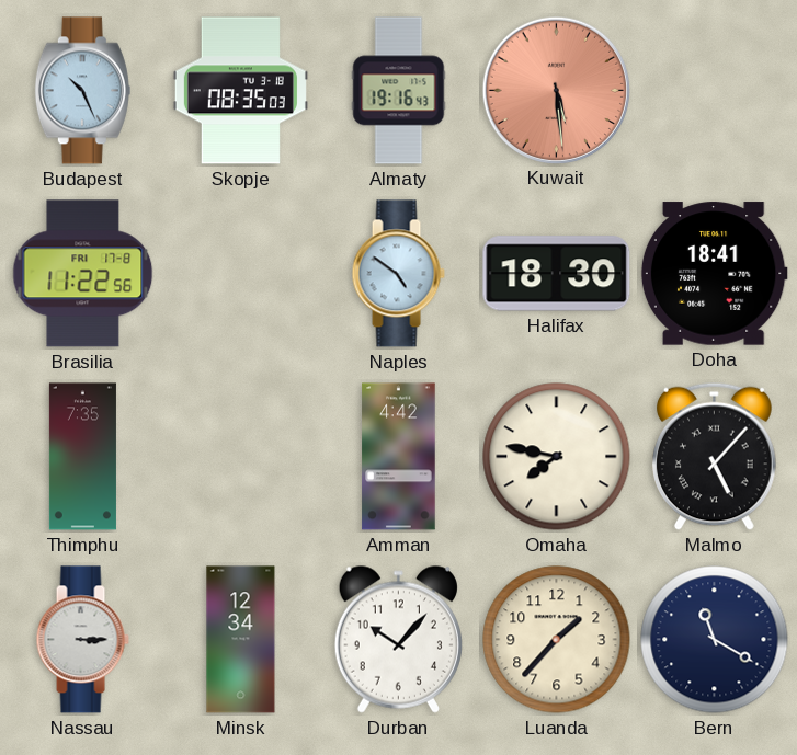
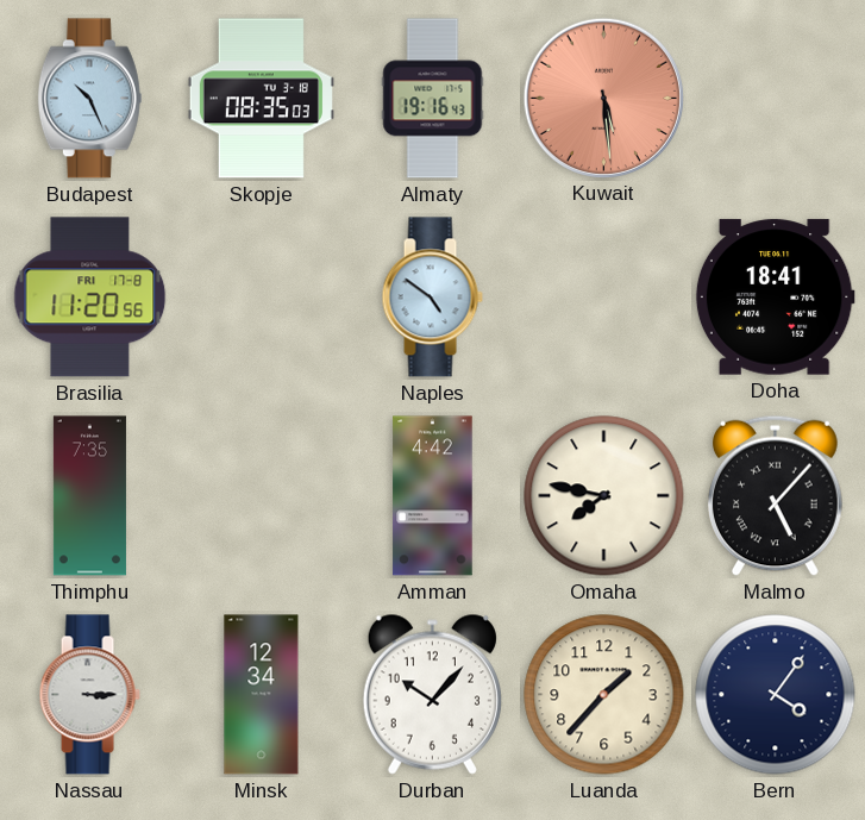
Brasilia: 11:22 -> 11:20
Halifax: 18:30 -> none
Bern: 11:20 -> 4:06
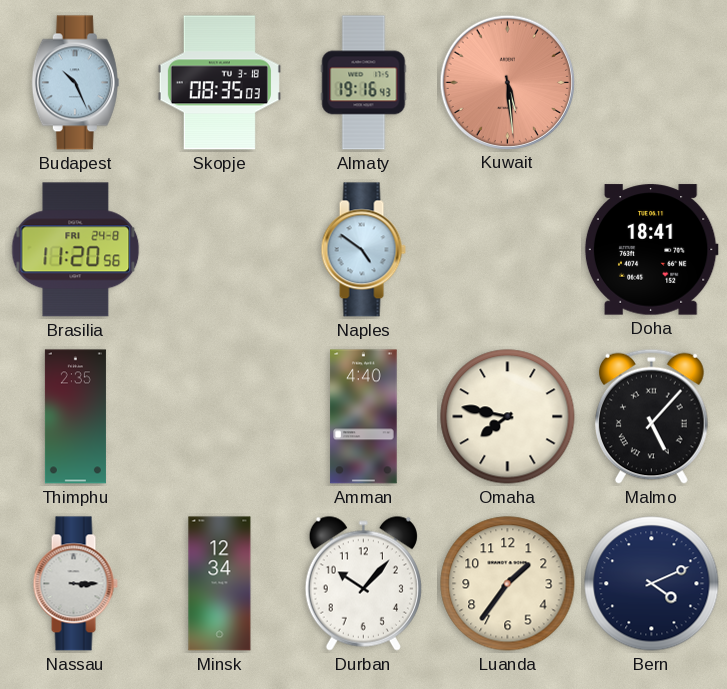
Brasilia date: FRI 17-8 -> FRI 24-8
Thimphu: 7:35 -> 2:35
Amman: 4:42 -> 4:40
Luanda: 1:37 -> 1:36
Bern: 4:06 -> 4:11
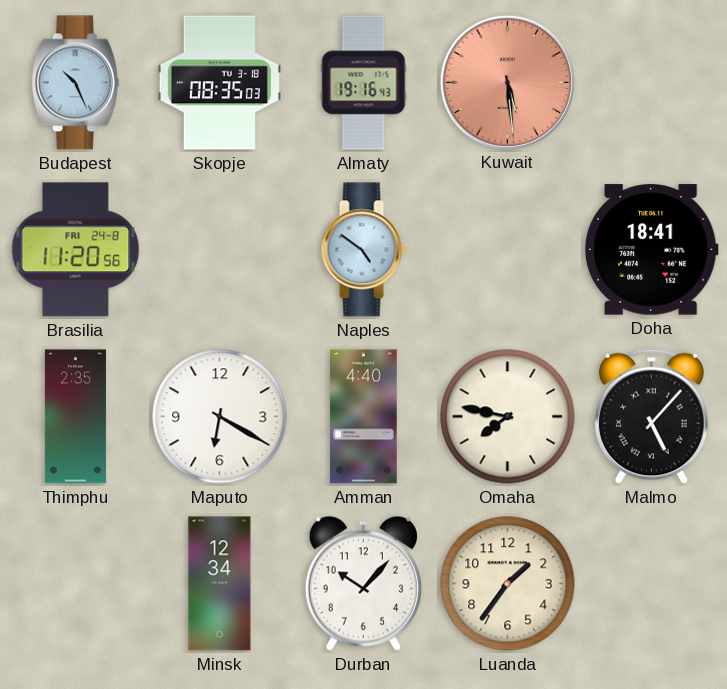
Maputo: none -> 6:20
Nassau: 3:15 -> none
Bern: 4:11 -> none
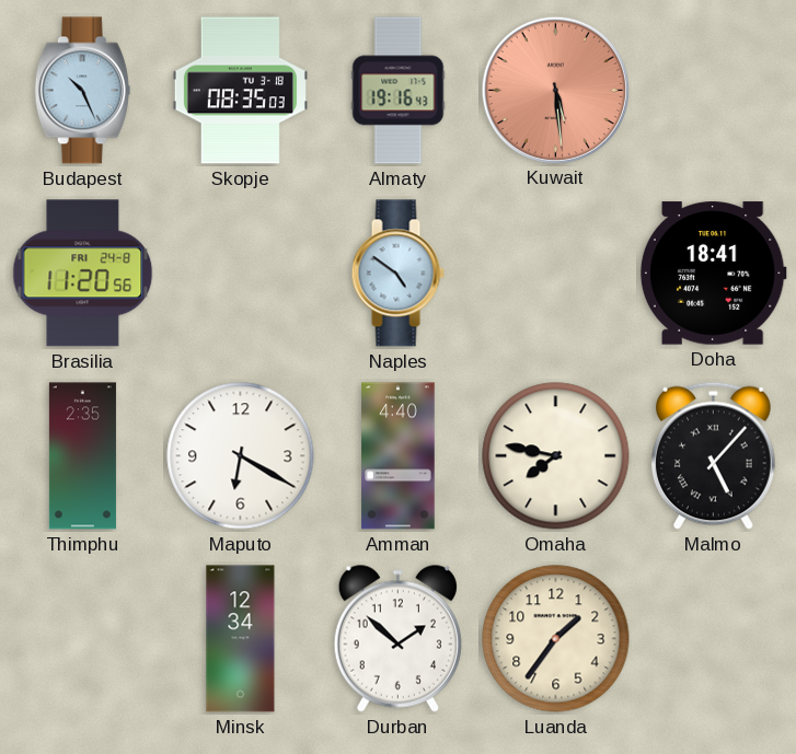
Durban: 10:07 -> 1:52
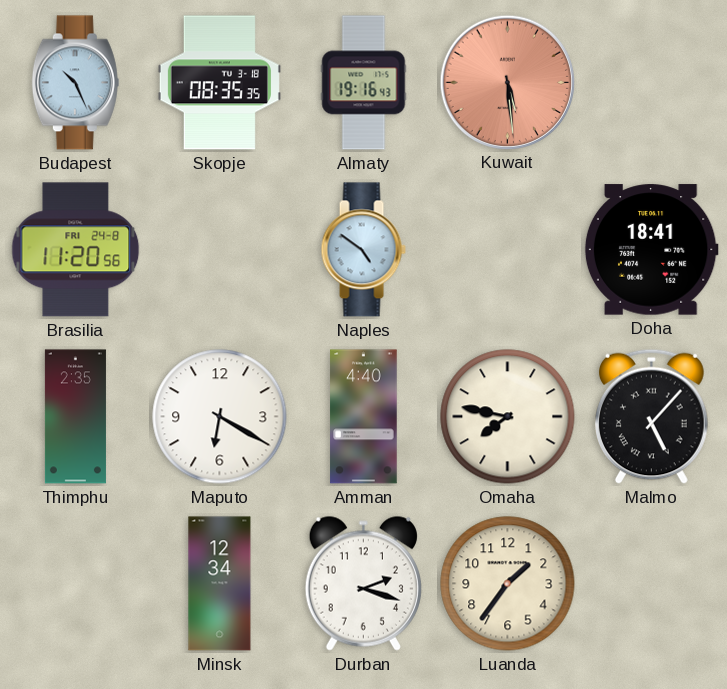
Skopje: 08:35:03 -> 08:35:35
Durban: 1:52 -> 2:18
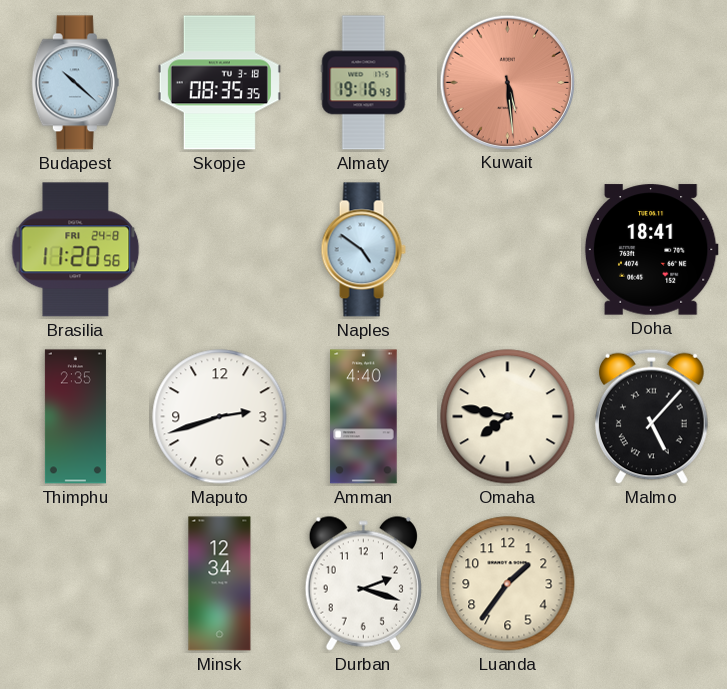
Budapest: 10:26 -> 10:22
Maputo: 6:20 -> 2:42
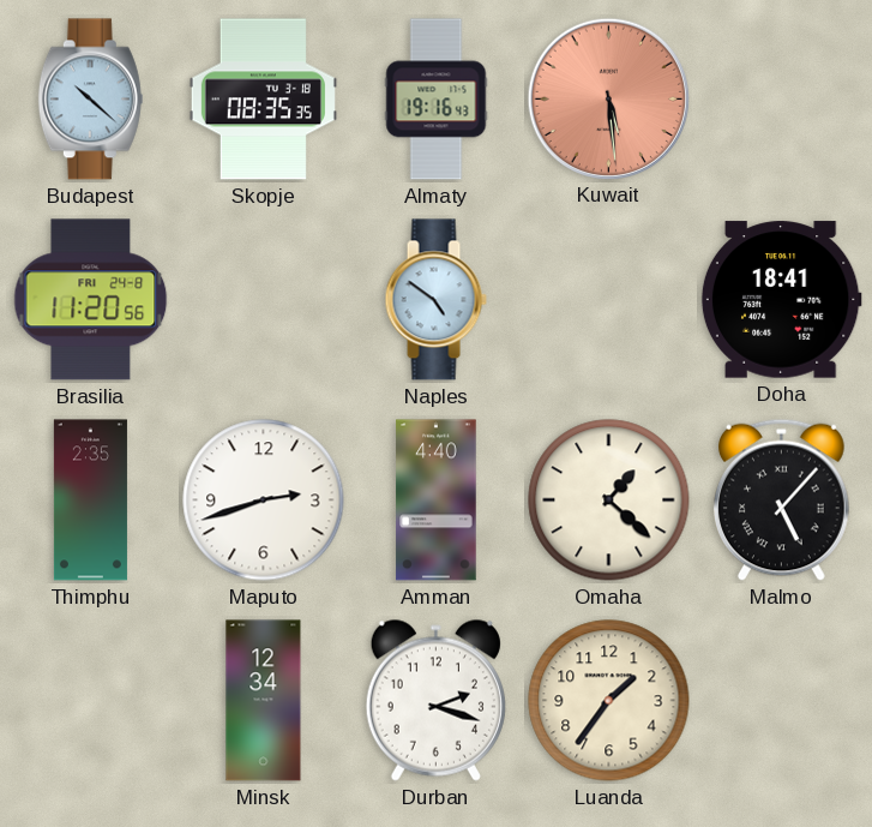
Omaha: 7:47 -> 1:22
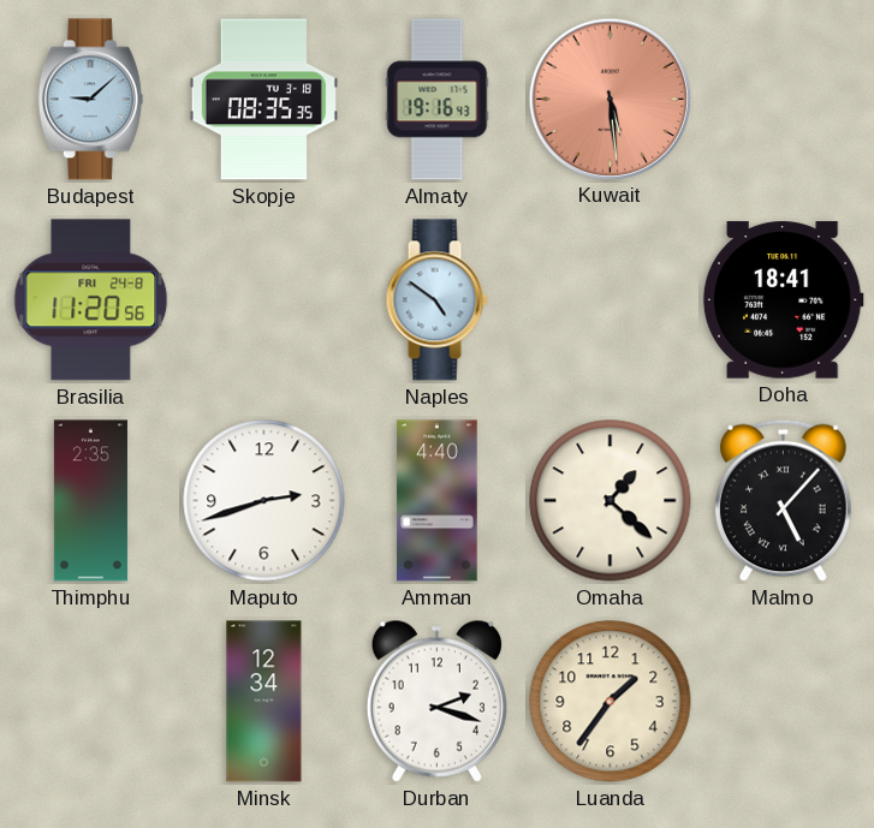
Budapest: 10:22 -> 9:08
